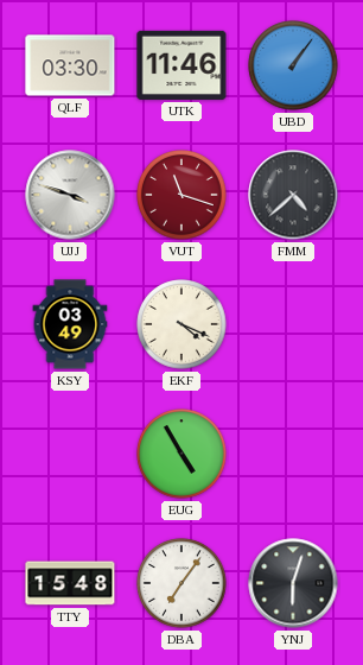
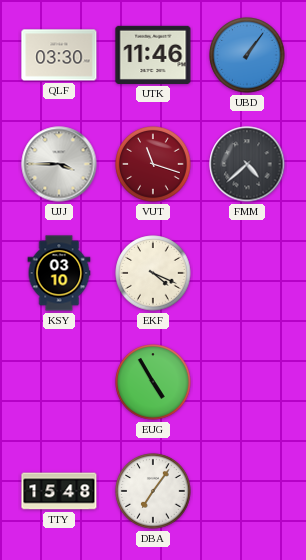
UJJ: 3:48 -> 3:45
KSY: 03:49 -> 03:10
YNJ: 6:03 -> none
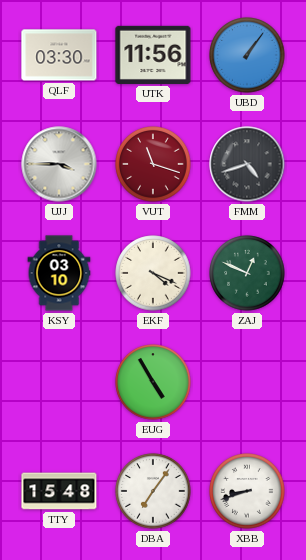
UTK: 11:46 -> 11:56
FMM: 4:38 -> 4:42
ZAJ: none -> 12:49
XBB: none -> 8:42
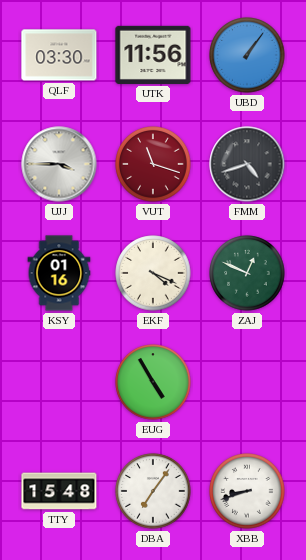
KSY: 03:10 -> 01:16
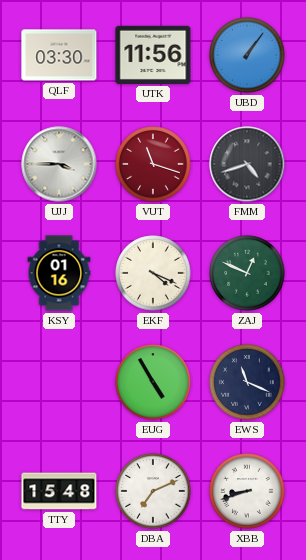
EWS: none -> 11:19
DBA: 7:06 -> 7:11
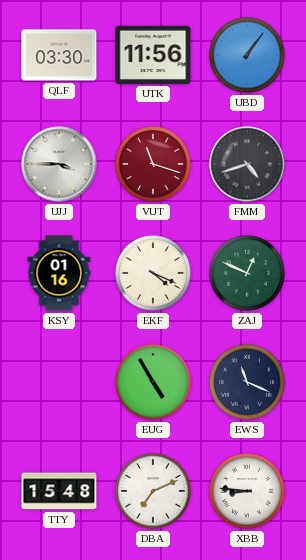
XBB: 8:42 -> 8:46
